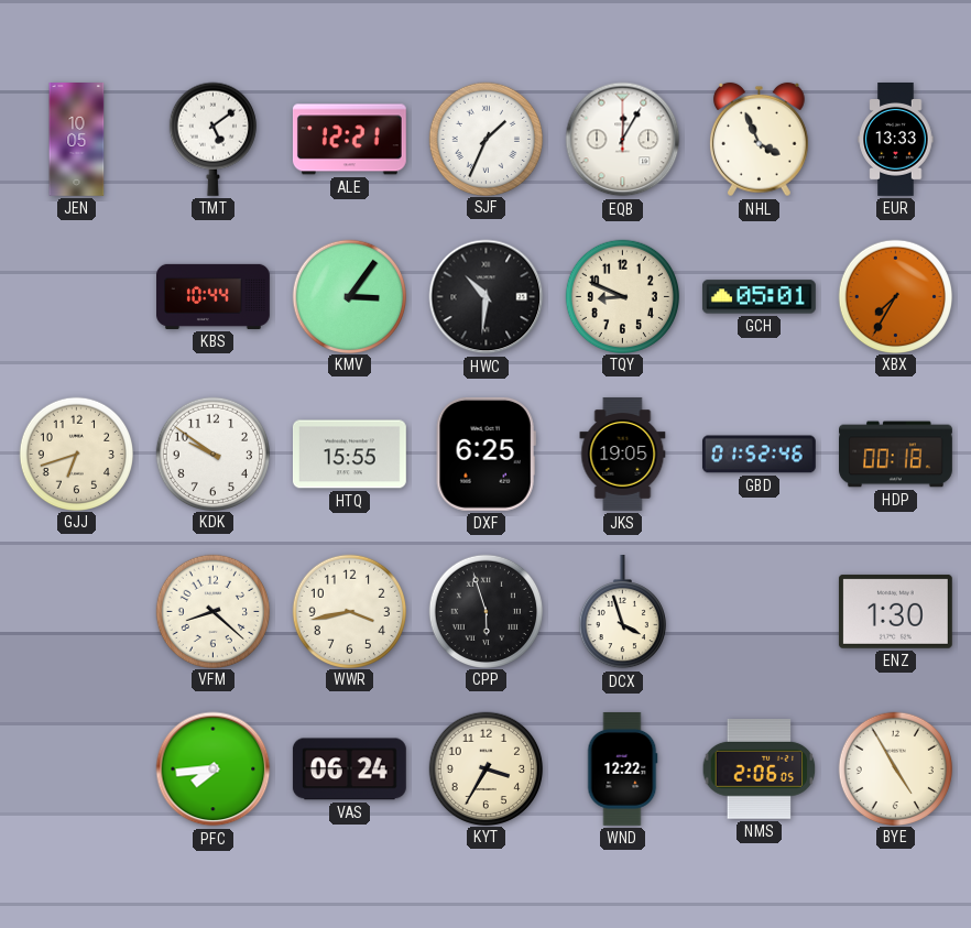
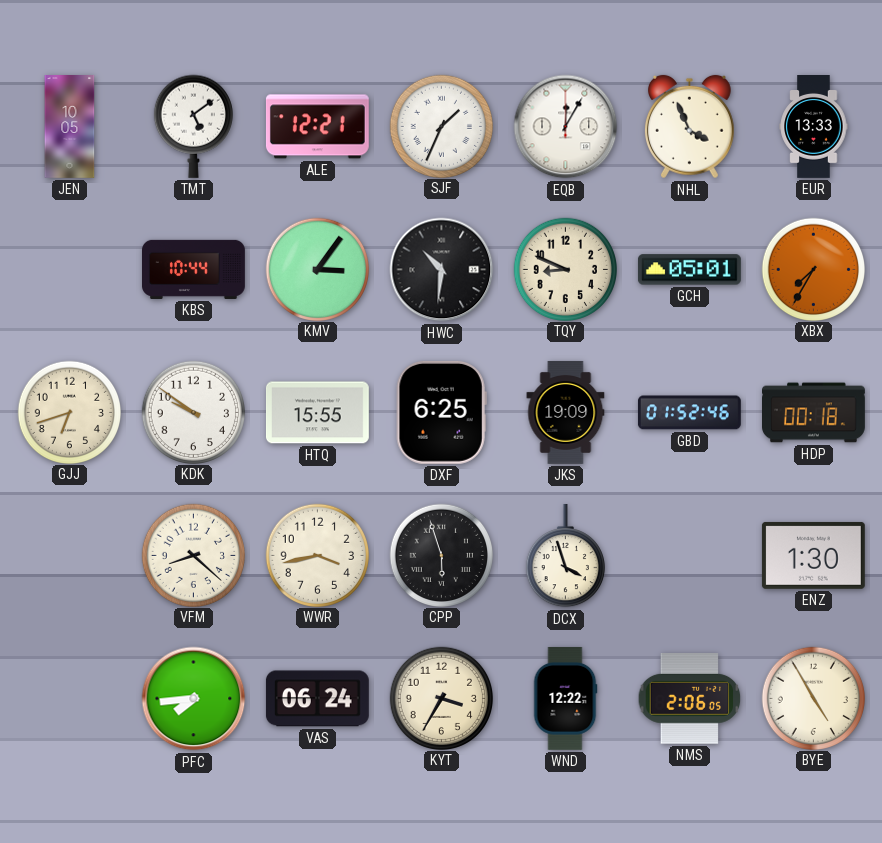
JKS: 19:05 -> 19:09
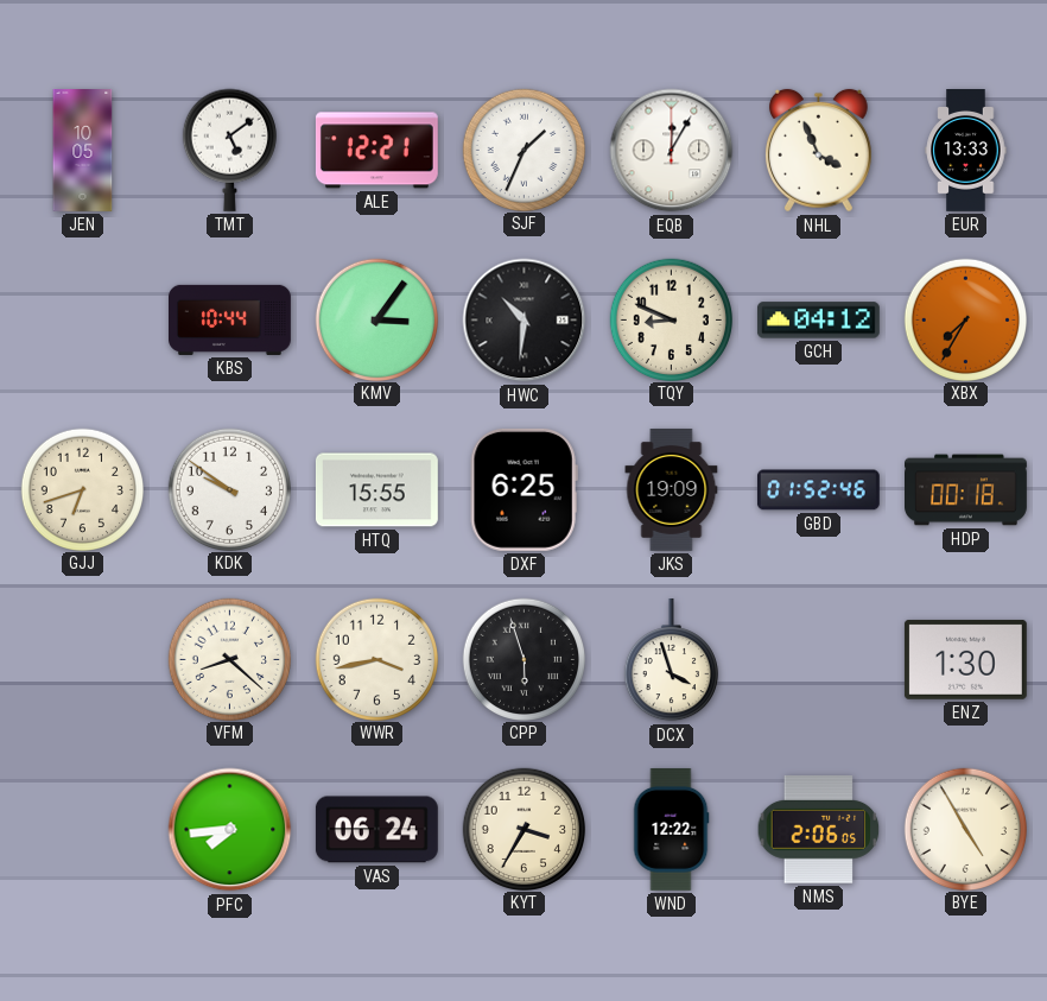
GCH: 05:01 -> 04:12
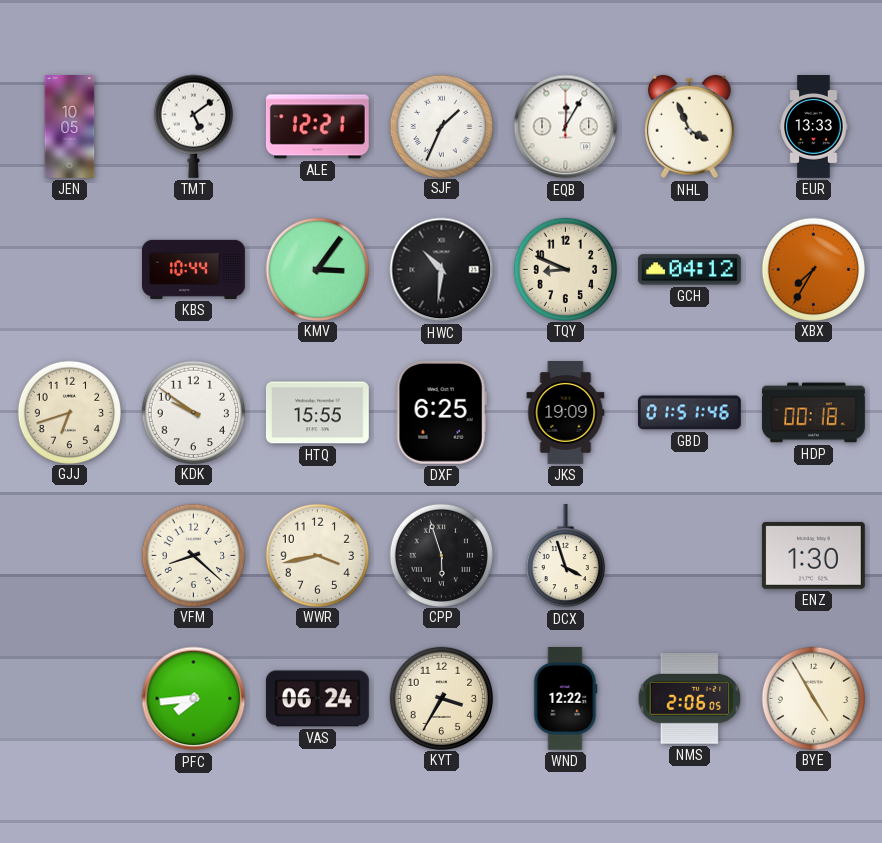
GBD: 01:52 -> 01:51
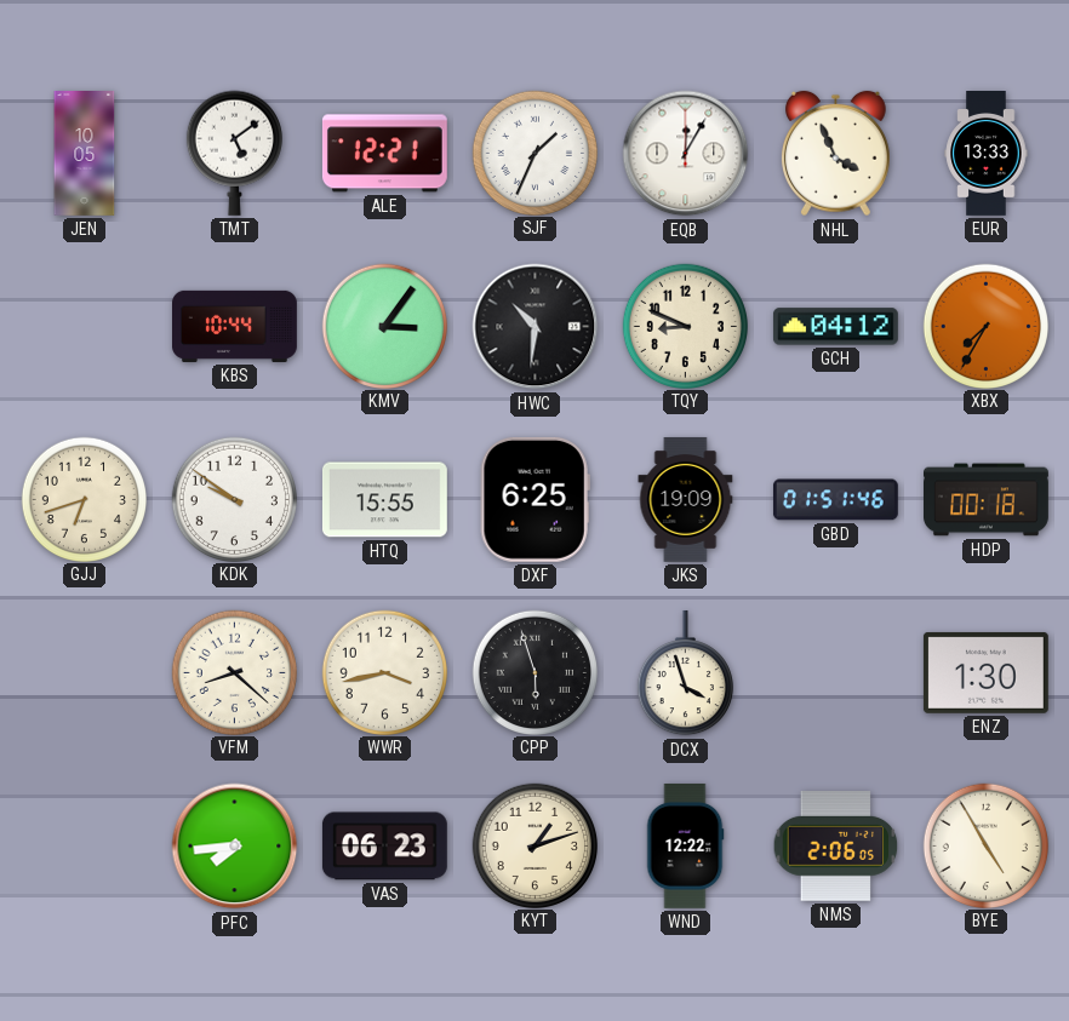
VAS: 06:24 -> 06:23
KYT: 3:35 -> 1:12
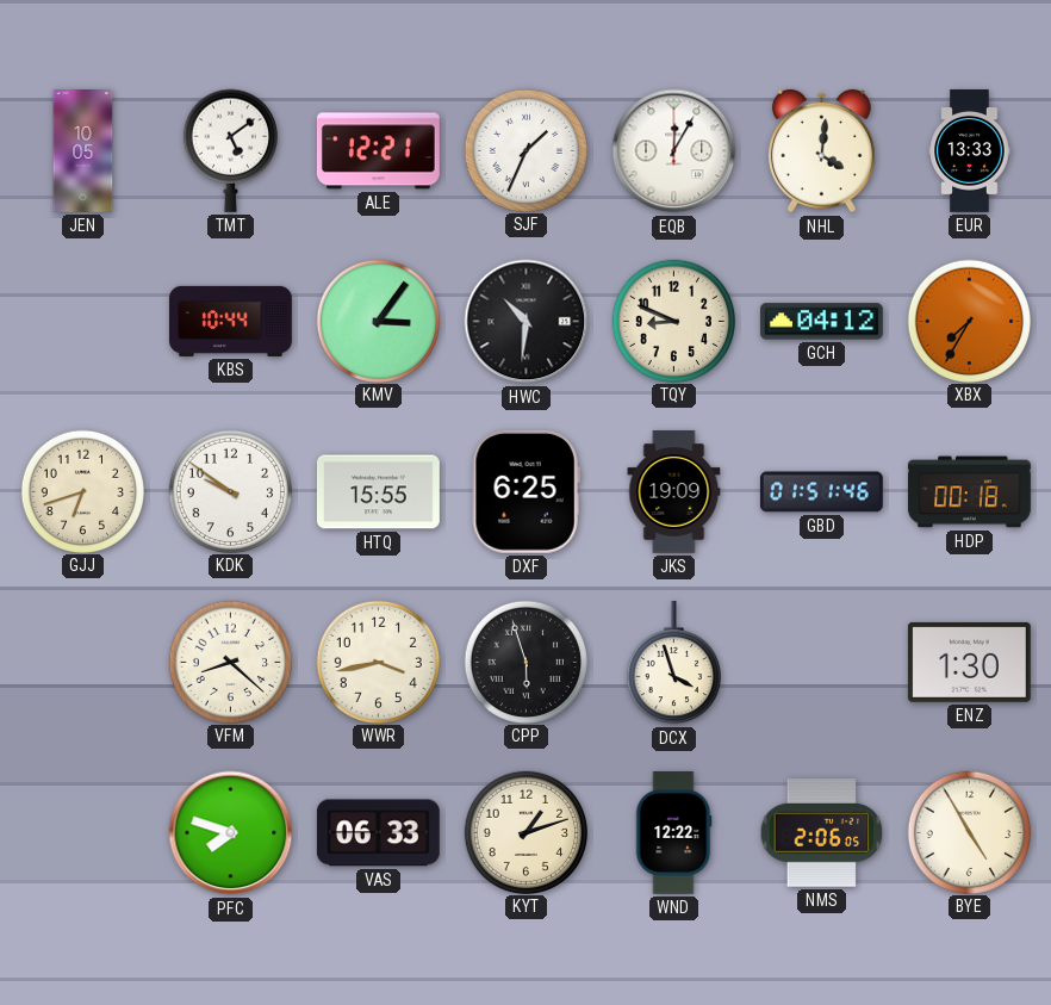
NHL: 3:56 -> 4:01
PFC: 7:44 -> 7:48
VAS: 06:23 -> 06:33
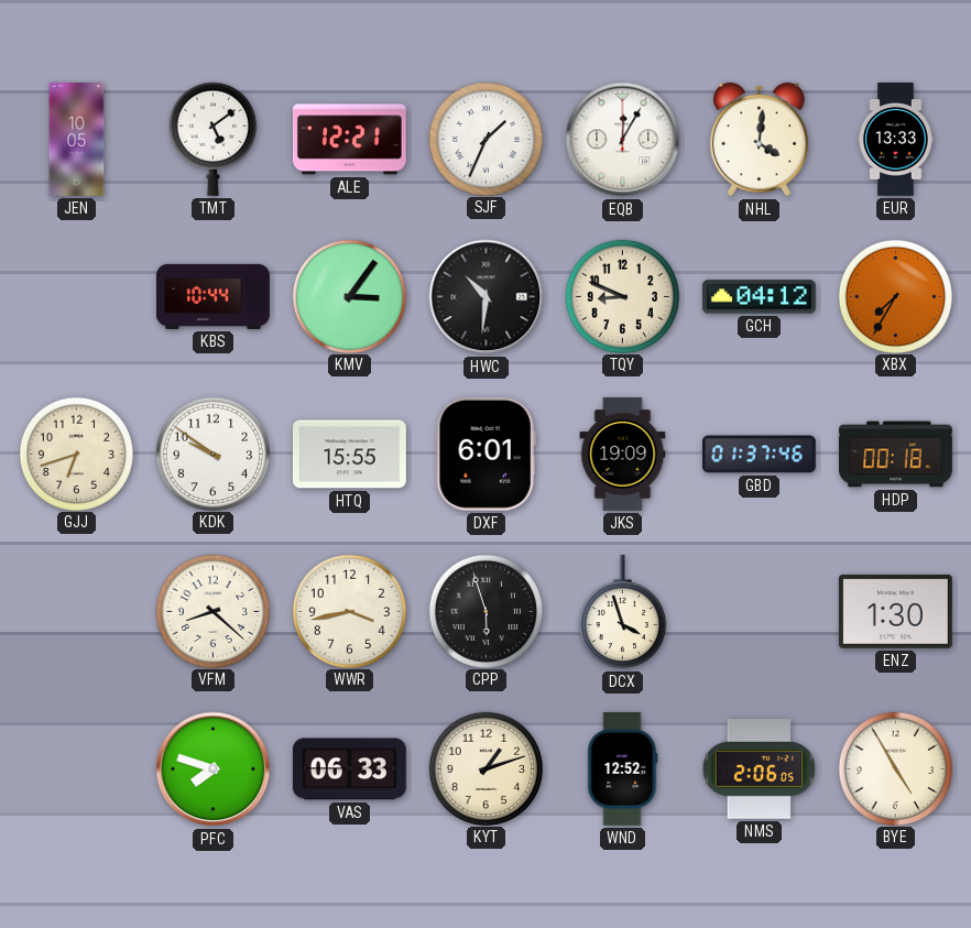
DXF: 6:25 -> 6:01
GBD: 01:51 -> 01:37
WND: 12:22 -> 12:52
